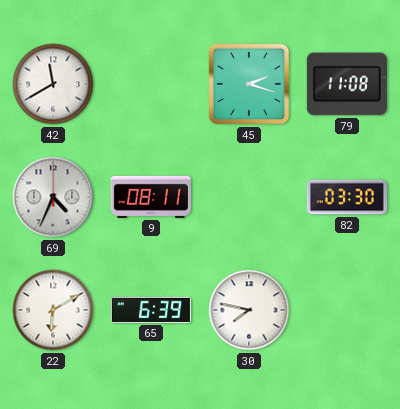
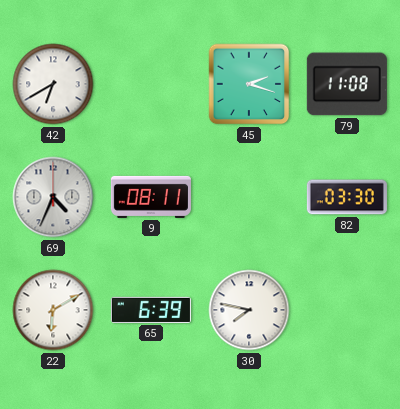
42: 11:40 -> 6:40
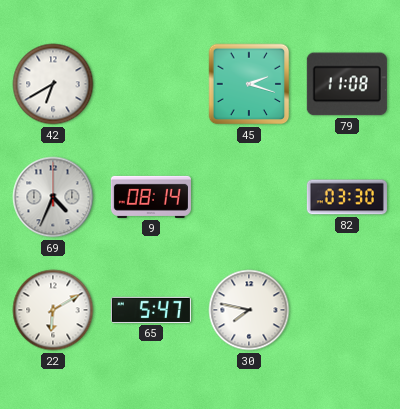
9: 08:11 -> 08:14
65: 6:39 -> 5:47
